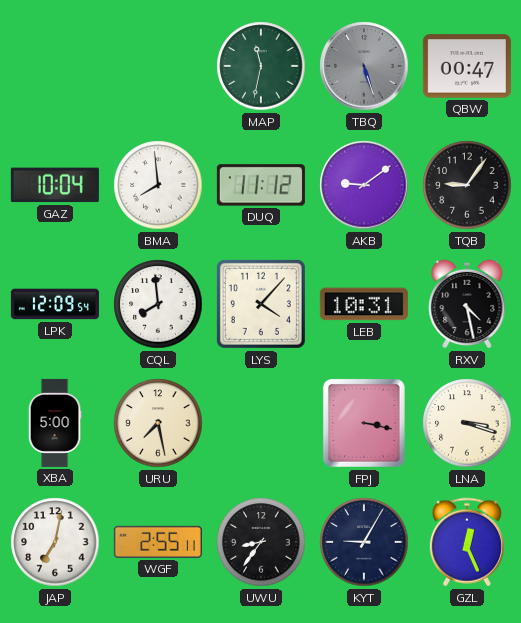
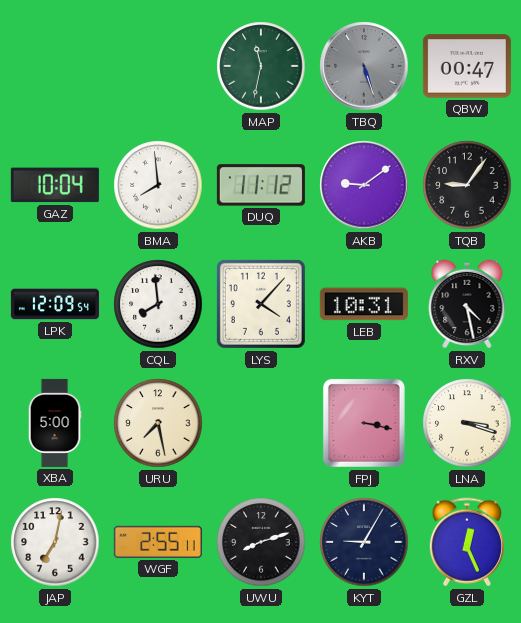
UWU: 8:36 -> 8:12
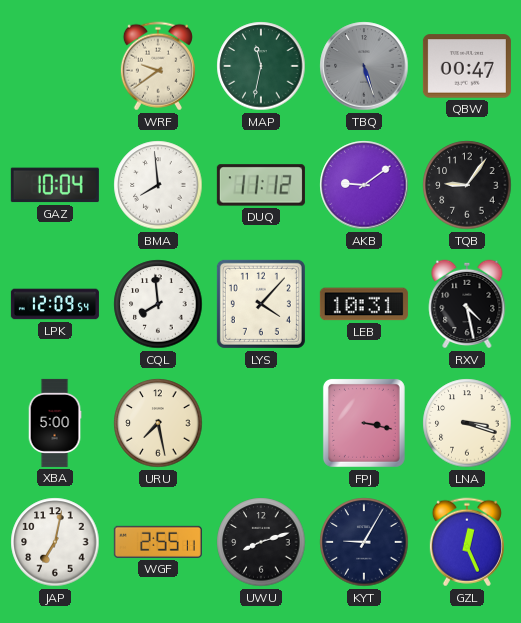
WRF: none -> 9:39
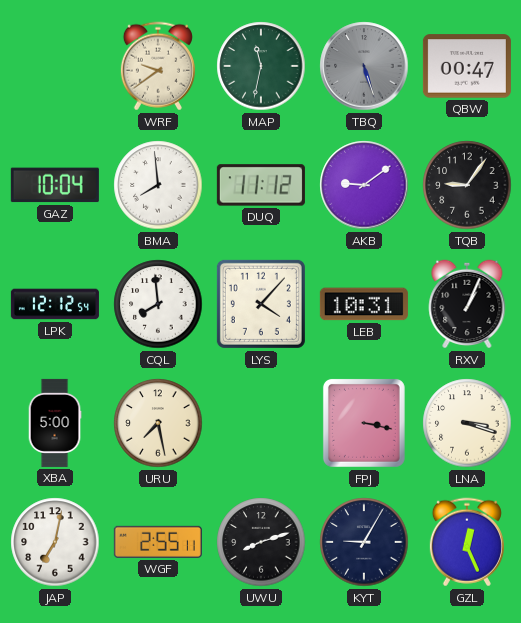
LPK: 12:09 -> 12:12
RXV: 4:28 -> 1:04
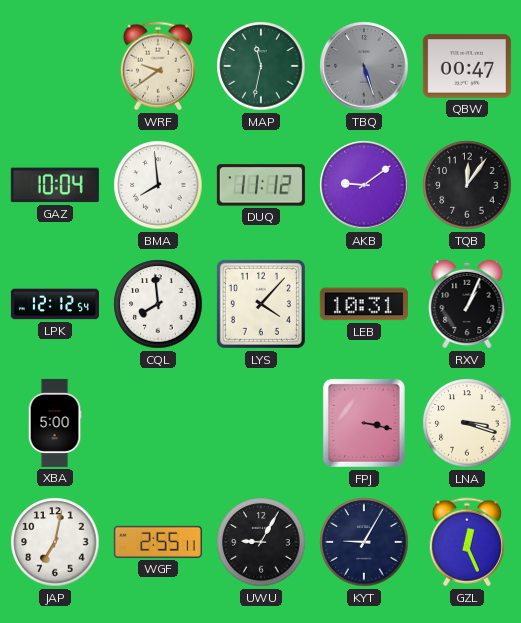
TQB: 9:06 -> 12:06
URU: 7:28 -> none
UWU: 8:12 -> 9:05
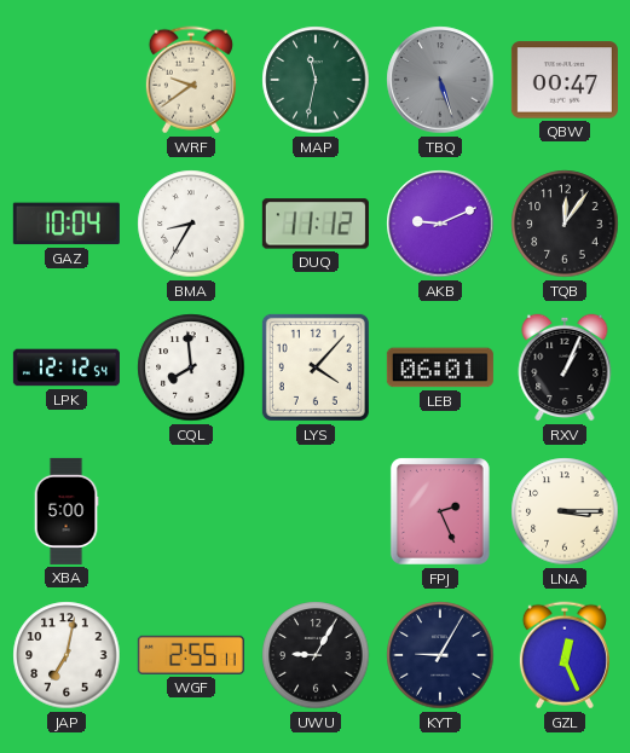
BMA: 7:59 -> 8:35
AKB: 9:09 -> 9:11
LEB: 10:31 -> 06:01
FPJ: 3:17 -> 2:26
LNA: 3:18 -> 3:15
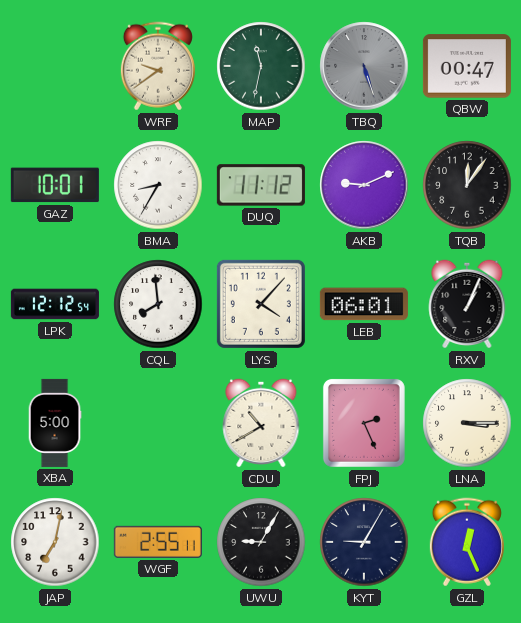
GAZ: 10:04 -> 10:01
CDU: none -> 10:40
